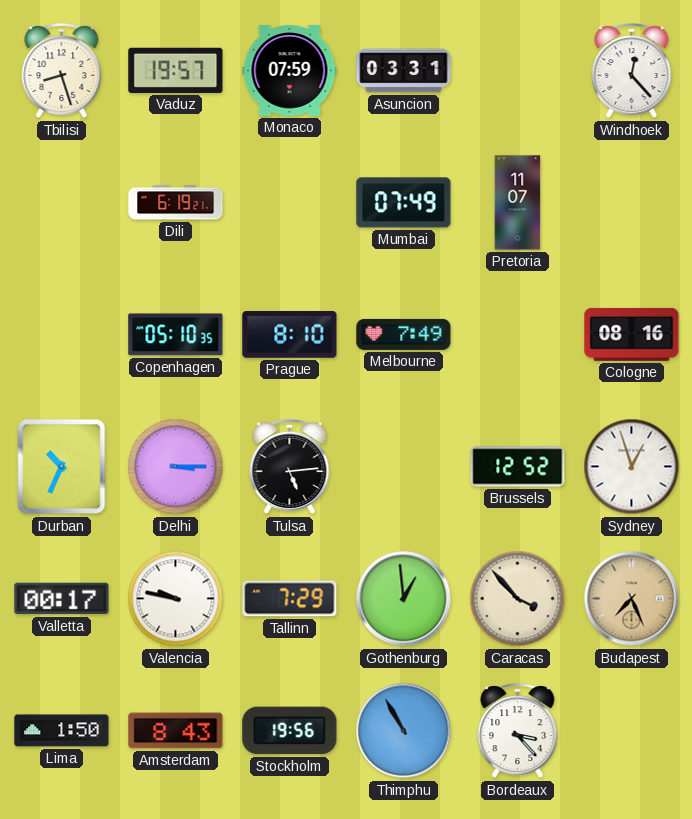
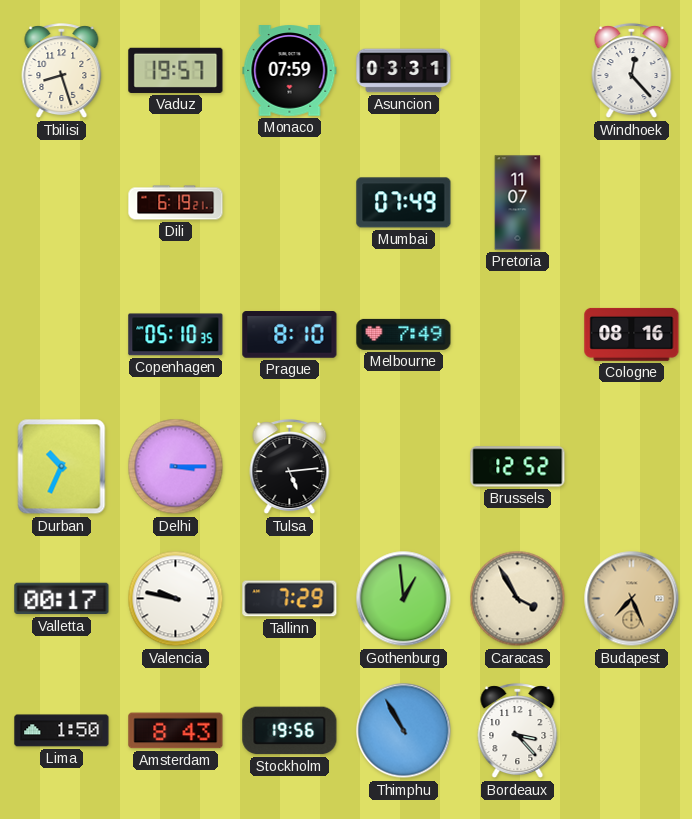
Sydney: 12:57 -> none
Caracas: 3:53 -> 3:55
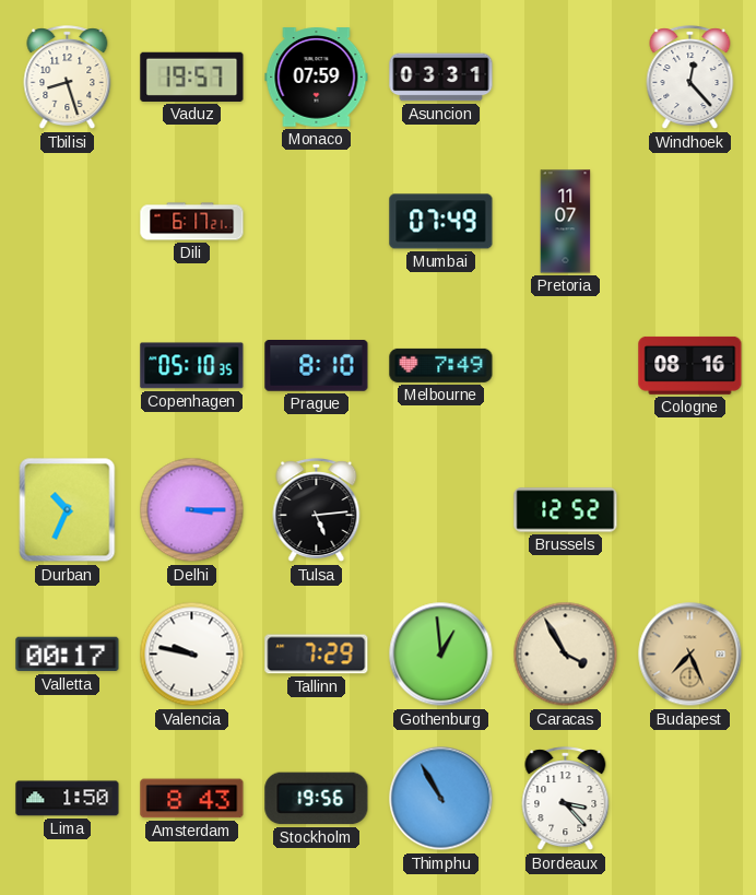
Dili: 6:19 -> 6:17
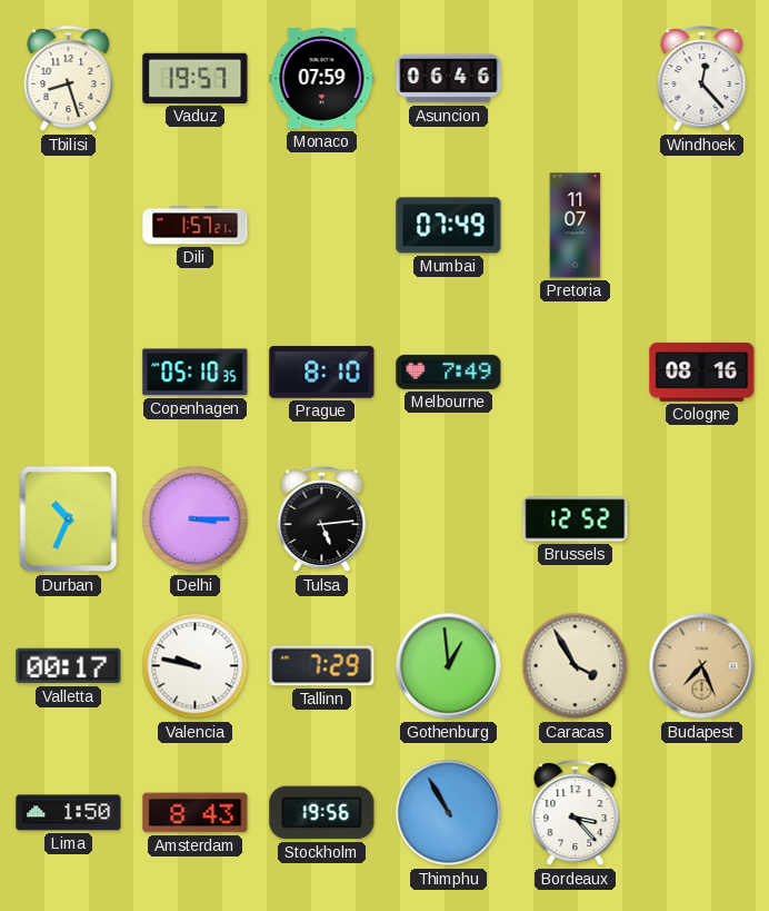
Asuncion: 03:31 -> 06:46
Dili: 6:17 -> 1:57
